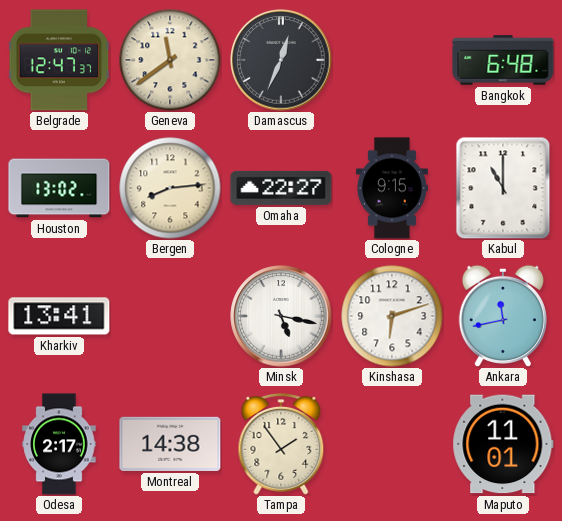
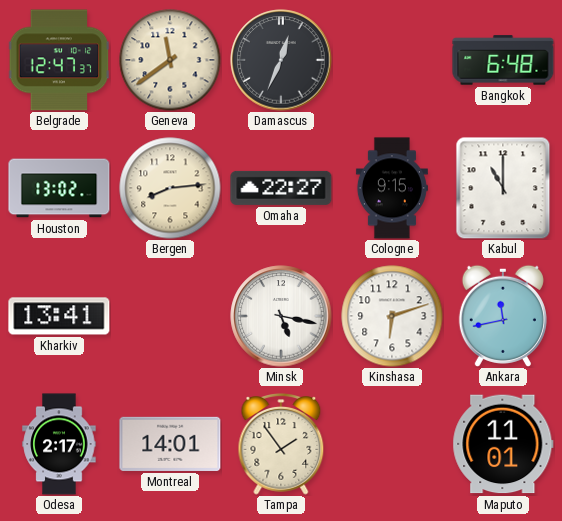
Montreal: 14:38 -> 14:01
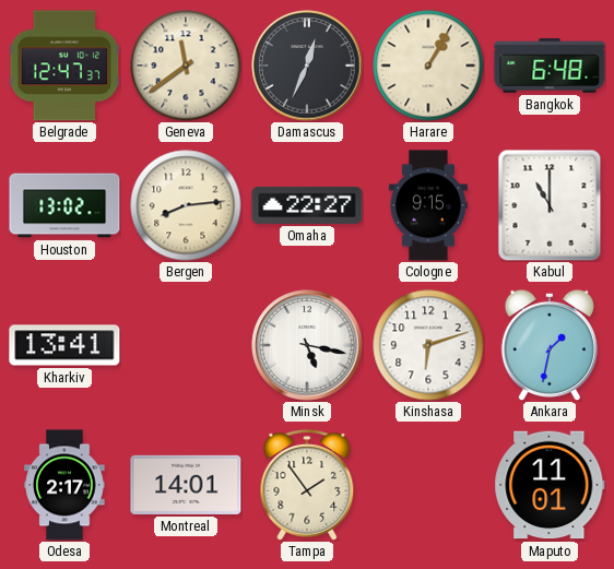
Harare: none -> 1:05
Ankara: 11:43 -> 1:32
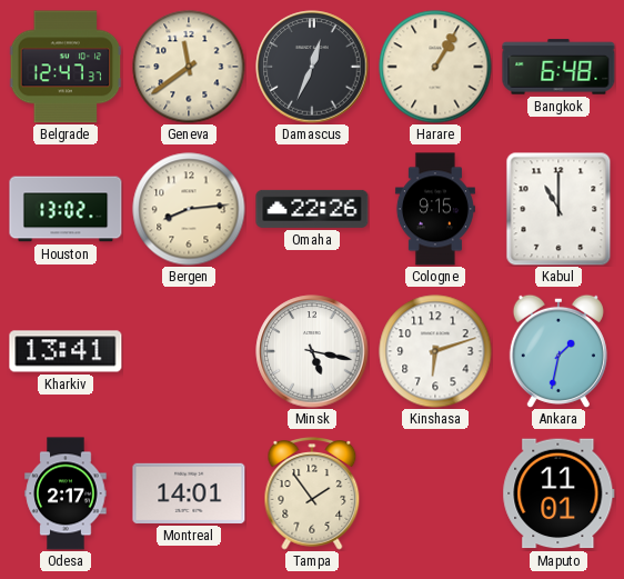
Omaha: 22:27 -> 22:26
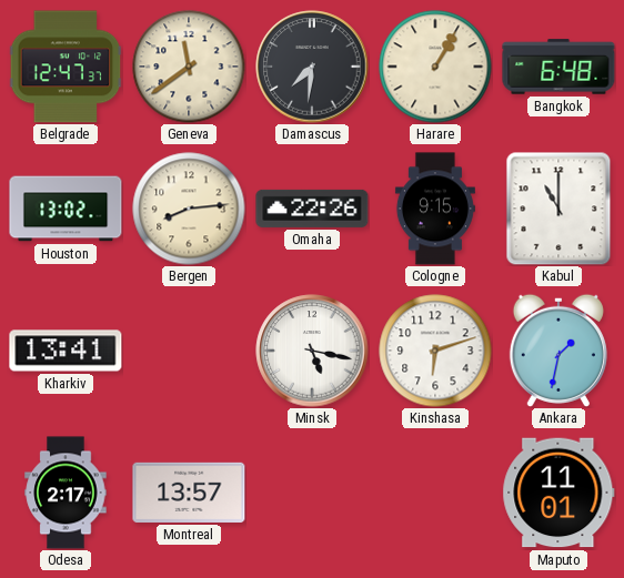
Damascus: 12:34 -> 7:31
Montreal: 14:01 -> 13:57
Tampa: 1:54 -> none
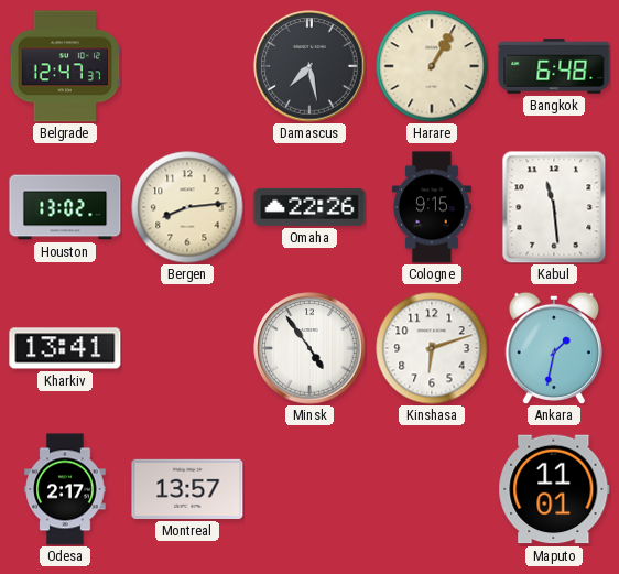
Geneva: 11:39 -> none
Damascus: 7:31 -> 7:28
Kabul: 11:00 -> 11:29
Minsk: 5:17 -> 4:54
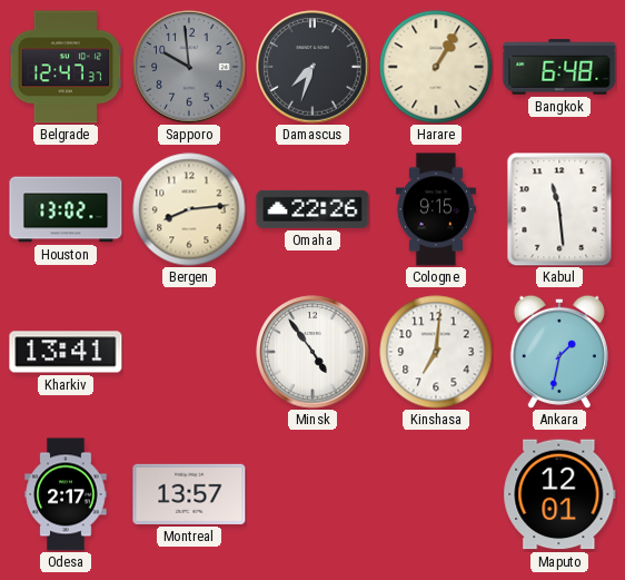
Sapporo: none -> 9:59
Damascus: 7:28 -> 7:33
Kinshasa: 6:12 -> 7:01
Maputo: 11:01 -> 12:01
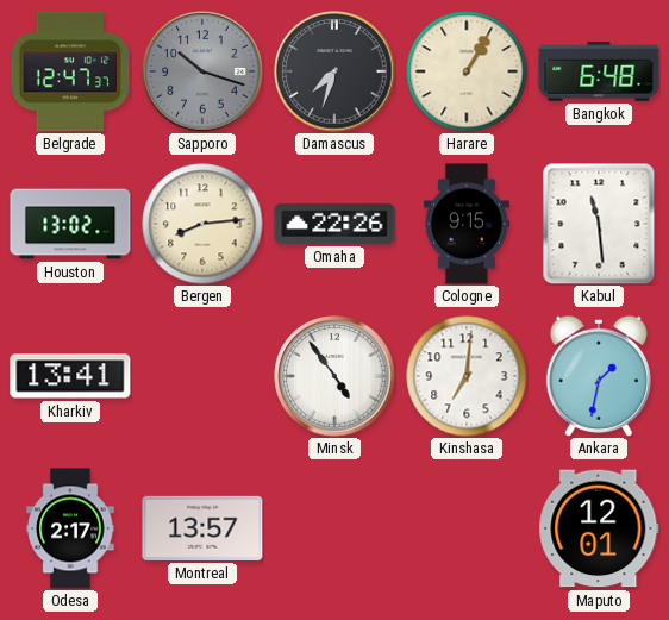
Sapporo: 9:59 -> 10:18
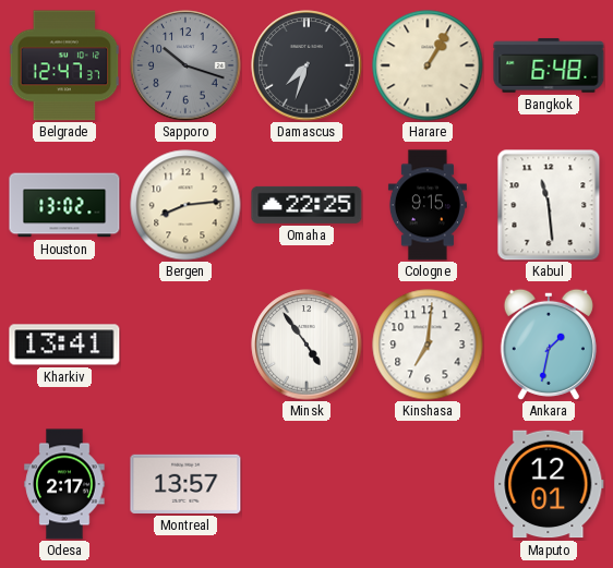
Omaha: 22:26 -> 22:25
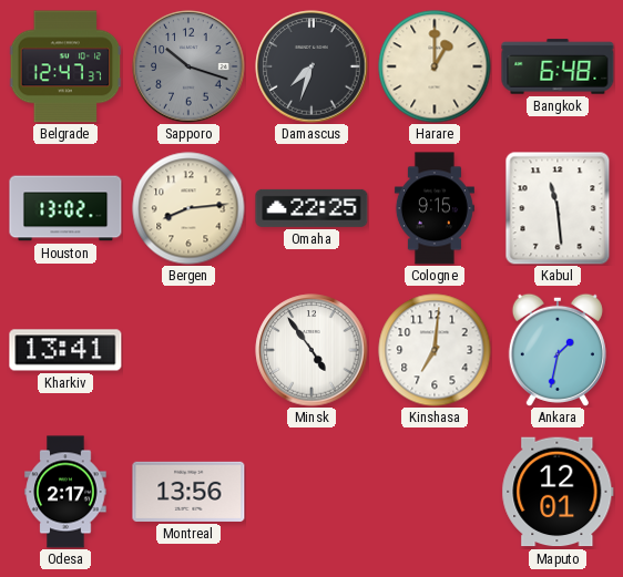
Harare: 1:05 -> 1:00
Montreal: 13:57 -> 13:56
